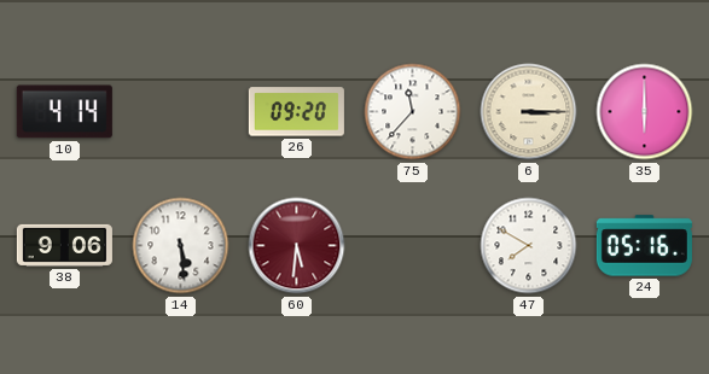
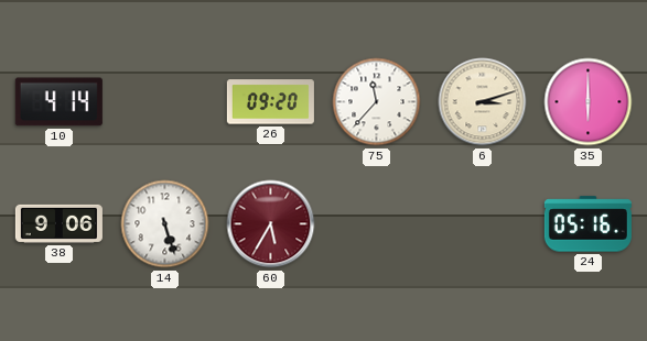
6: 3:15 -> 3:12
14: 5:29 -> 5:27
60: 5:31 -> 5:35
47: 7:50 -> none
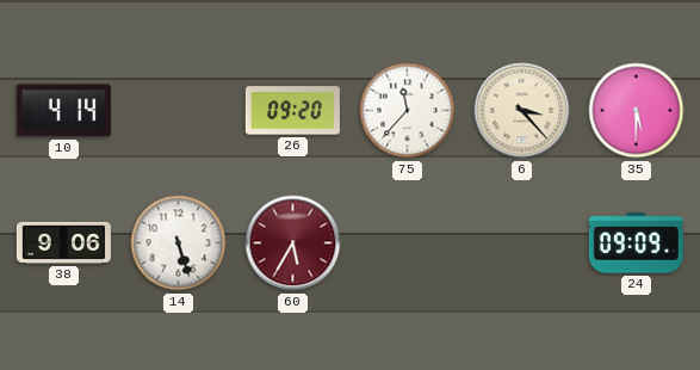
6: 3:12 -> 3:23
35: 6:00 -> 5:30
24: 05:16 -> 09:09
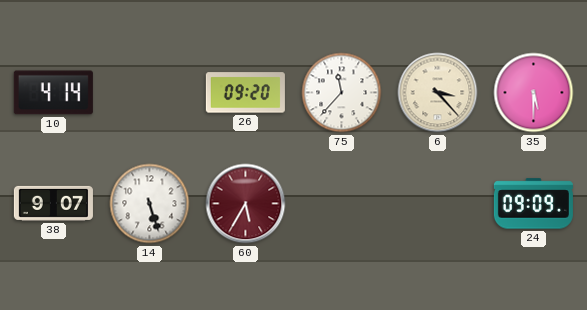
38: 9:06 -> 9:07
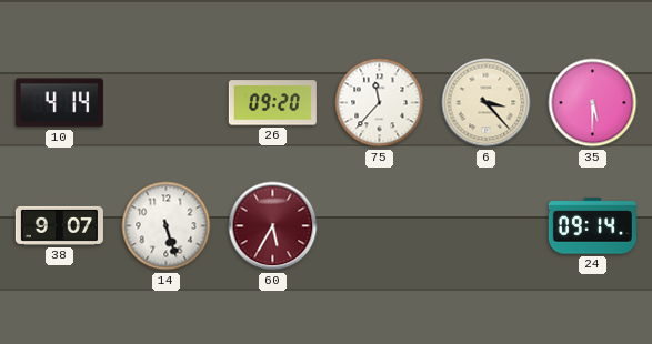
24: 09:09 -> 09:14
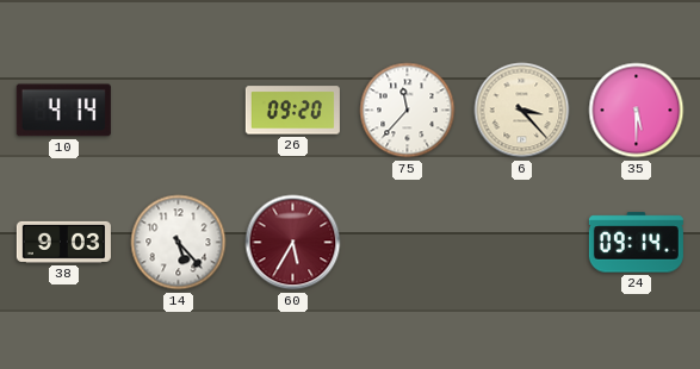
38: 9:07 -> 9:03
14: 5:27 -> 5:23
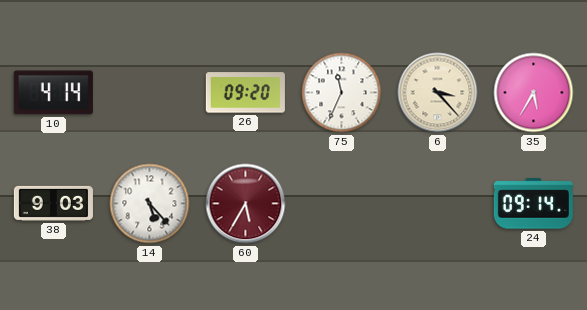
75: 11:37 -> 11:34
35: 5:30 -> 5:35
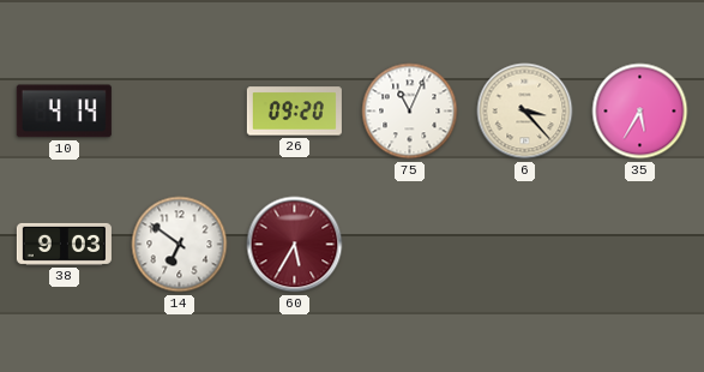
75: 11:34 -> 11:04
14: 5:23 -> 6:51
24: 09:14 -> none
